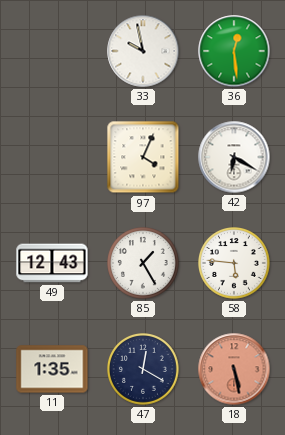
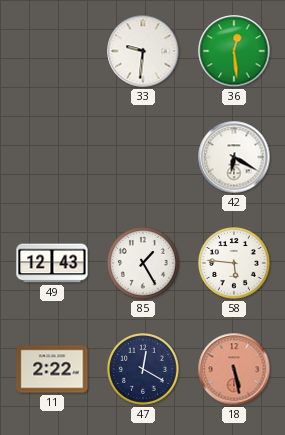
33: 9:58 -> 9:31
97: 4:04 -> none
11: 1:35 -> 2:22
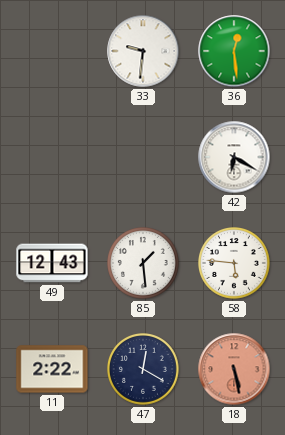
85: 1:25 -> 1:29
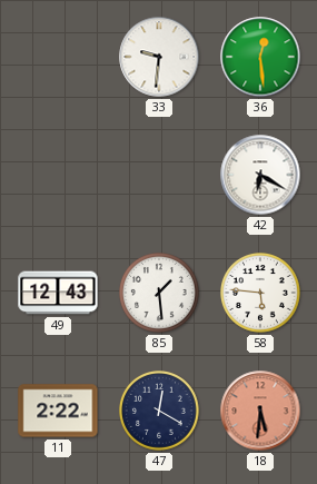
18: 5:28 -> 5:31
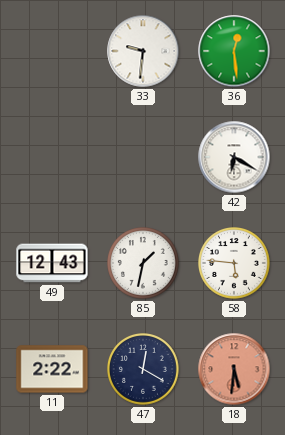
85: 1:29 -> 1:32
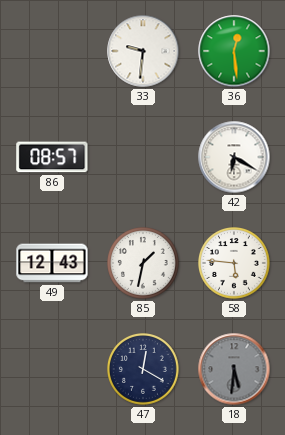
86: none -> 08:57
11: 2:22 -> none
18 dial: salmon -> grey
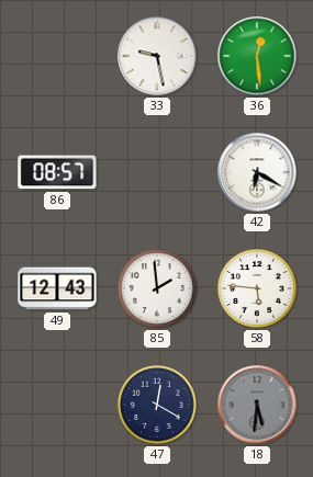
33: 9:31 -> 9:28
85: 1:32 -> 1:59
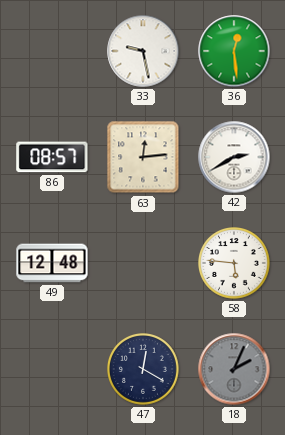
63: none -> 12:14
42: 6:20 -> 2:40
49: 12:43 -> 12:48
85: 1:59 -> none
18: 5:31 -> 2:04
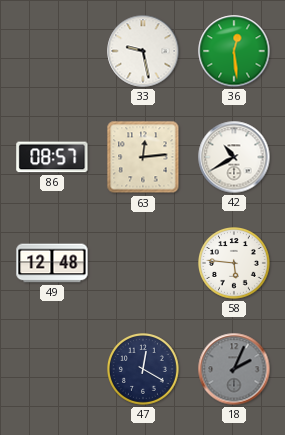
42: 2:40 -> 10:40
